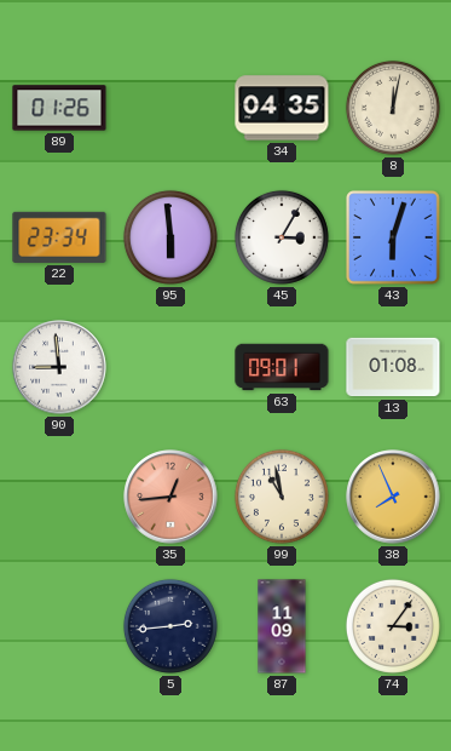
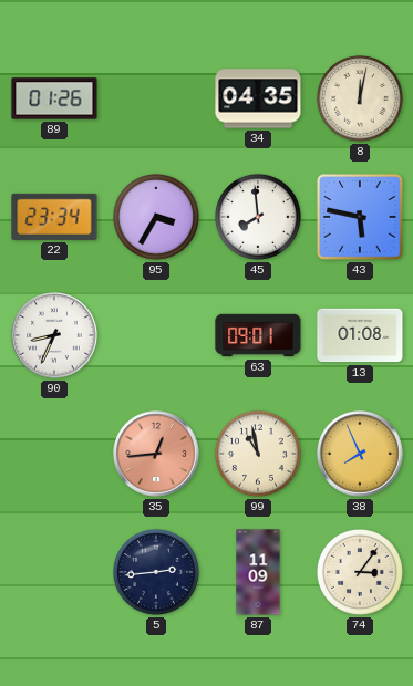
95: 5:59 -> 3:35
45: 3:05 -> 7:59
43: 6:03 -> 5:47
90: 8:59 -> 8:34
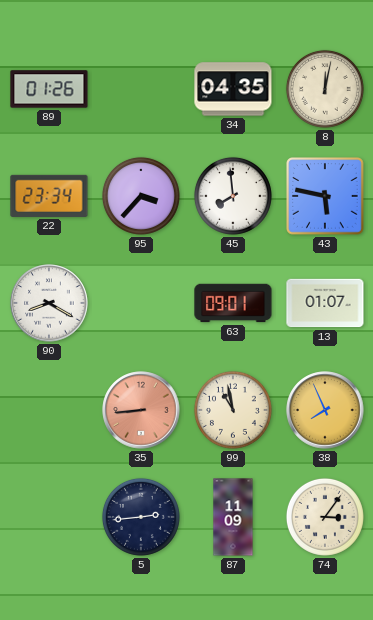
95: 3:35 -> 3:37
90: 8:34 -> 8:20
13: 01:08 -> 01:07
35: 12:44 -> 8:44
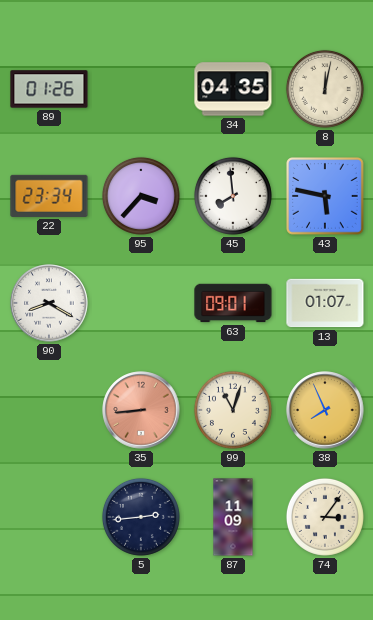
99: 10:58 -> 11:03
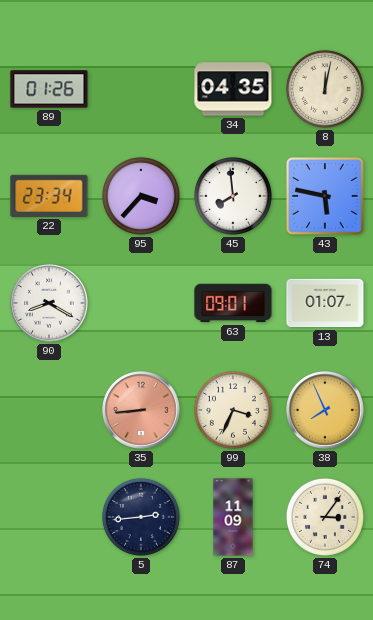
99: 11:03 -> 3:34
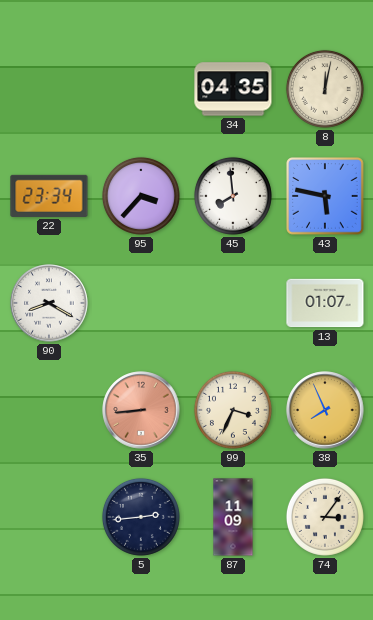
89: 01:26 -> none
63: 09:01 -> none
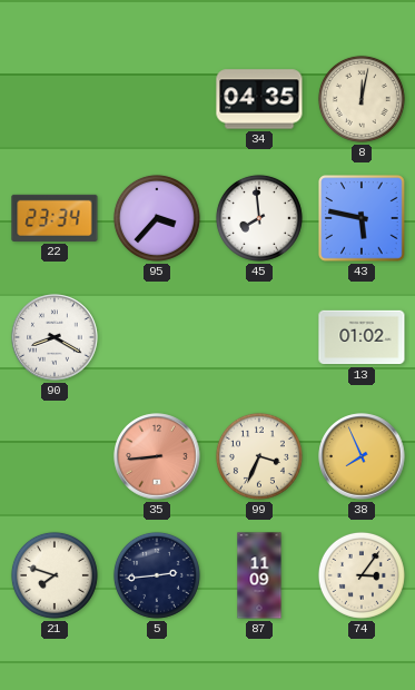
13: 01:07 -> 01:02
21: none -> 7:48
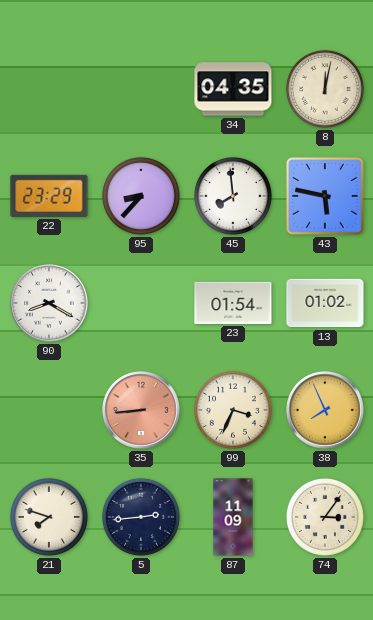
22: 23:34 -> 23:29
95: 3:37 -> 8:37
23: none -> 01:54
